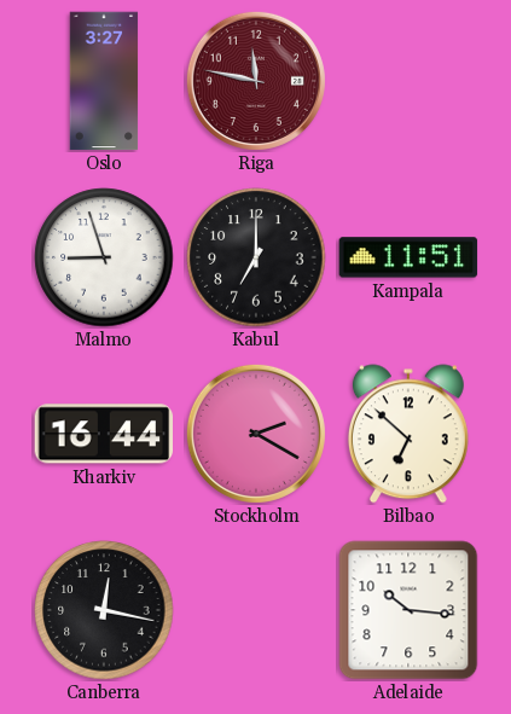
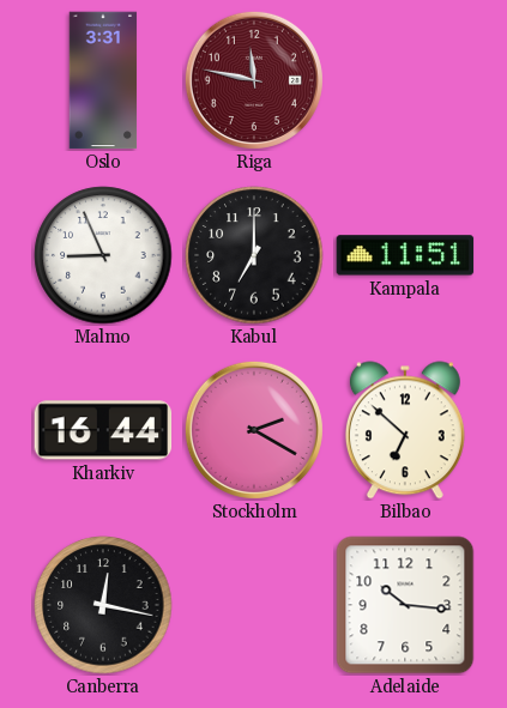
Oslo: 3:27 -> 3:31
Malmo: 8:57 -> 8:56
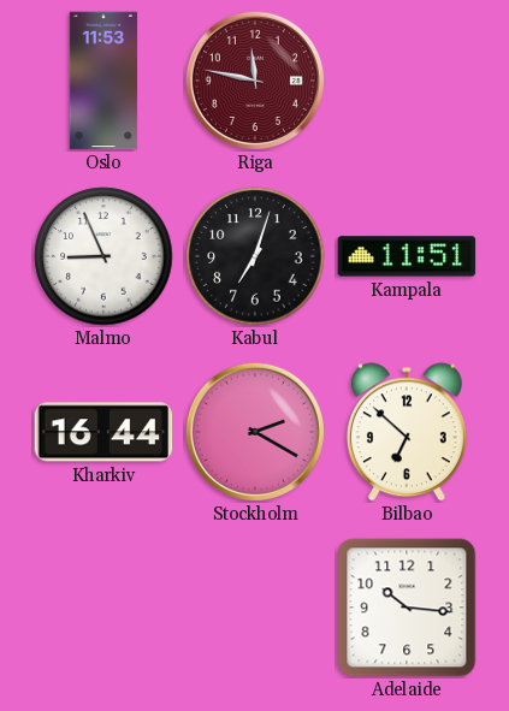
Oslo: 3:31 -> 11:53
Kabul: 7:00 -> 7:03
Canberra: 12:17 -> none
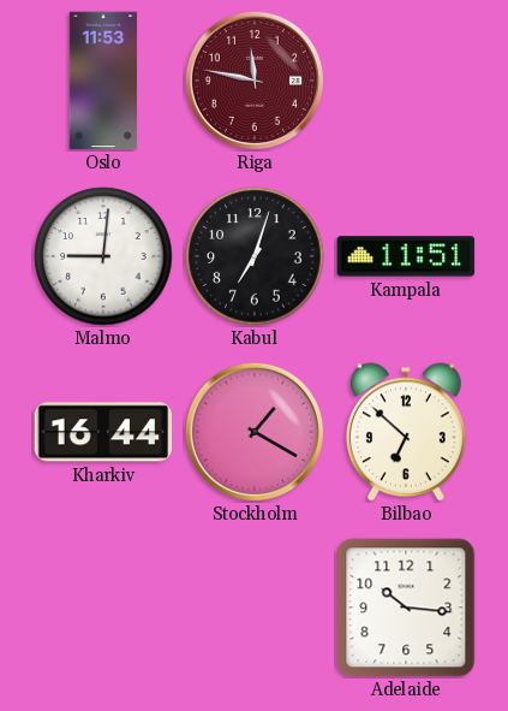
Malmo: 8:56 -> 9:01
Stockholm: 2:20 -> 1:20
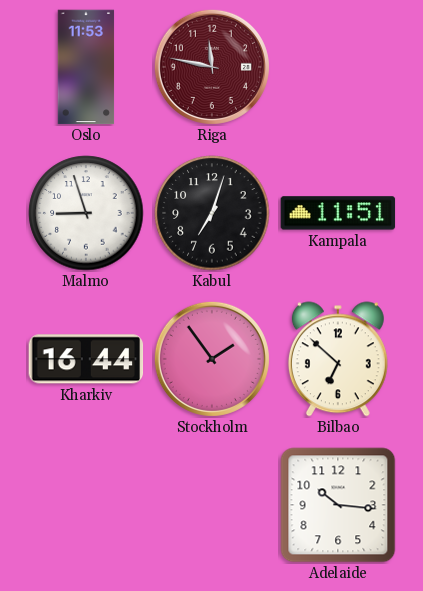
Malmo: 9:01 -> 8:57
Stockholm: 1:20 -> 1:54
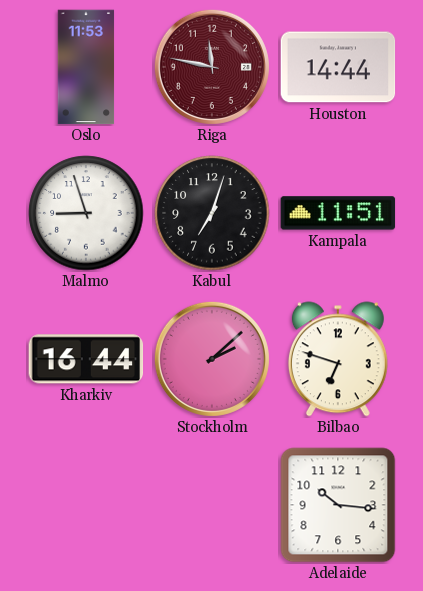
Houston: none -> 14:44
Stockholm: 1:54 -> 2:08
Bilbao: 6:52 -> 6:48
